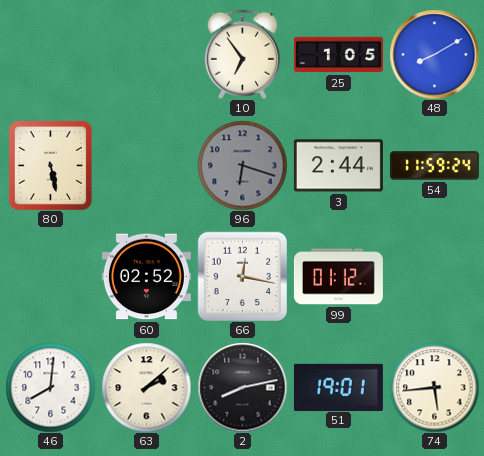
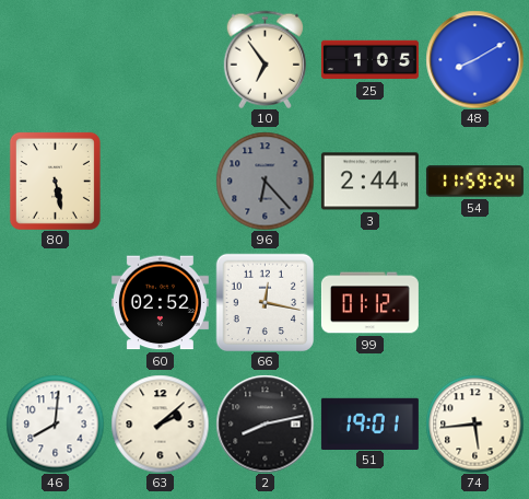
96: 6:18 -> 6:23
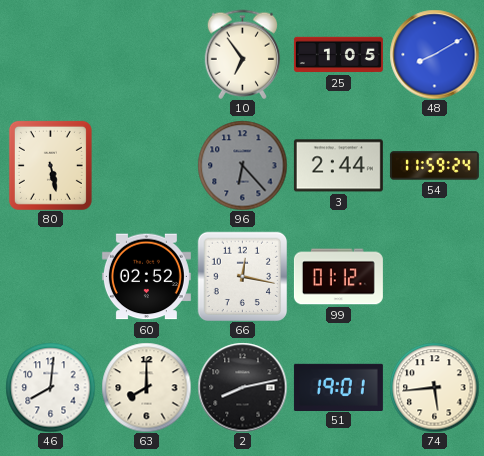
63: 2:08 -> 8:00
